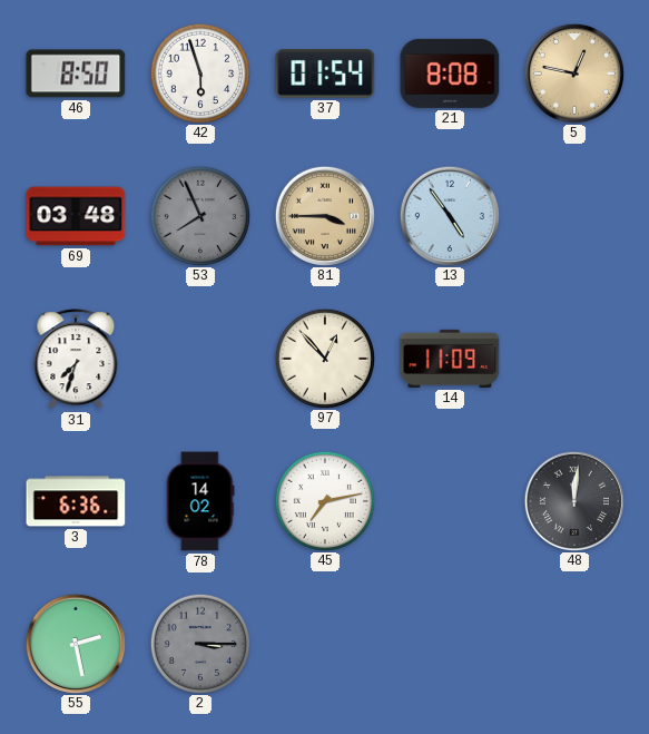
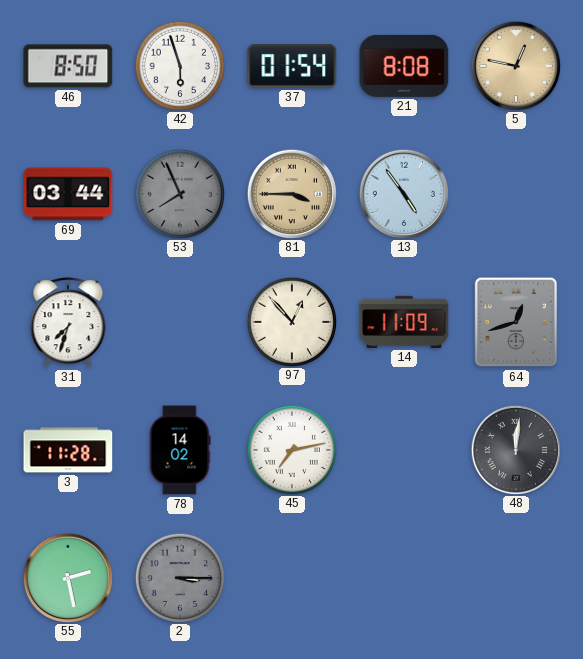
69: 03:48 -> 03:44
64: none -> 12:42
3: 6:36 -> 11:28
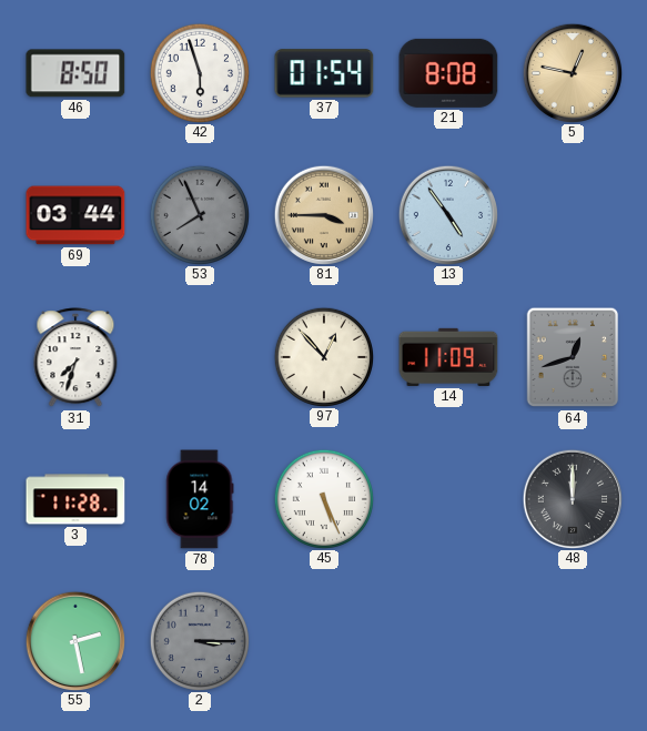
45: 7:13 -> 5:26
48: 12:01 -> 12:00
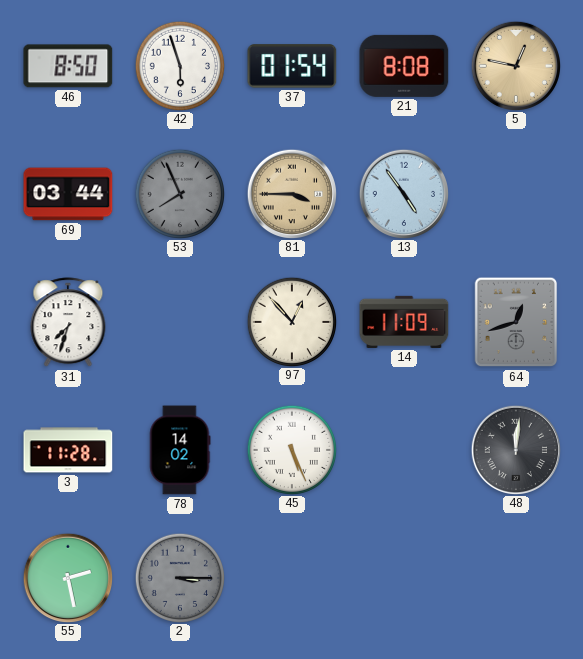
48: 12:00 -> 12:01
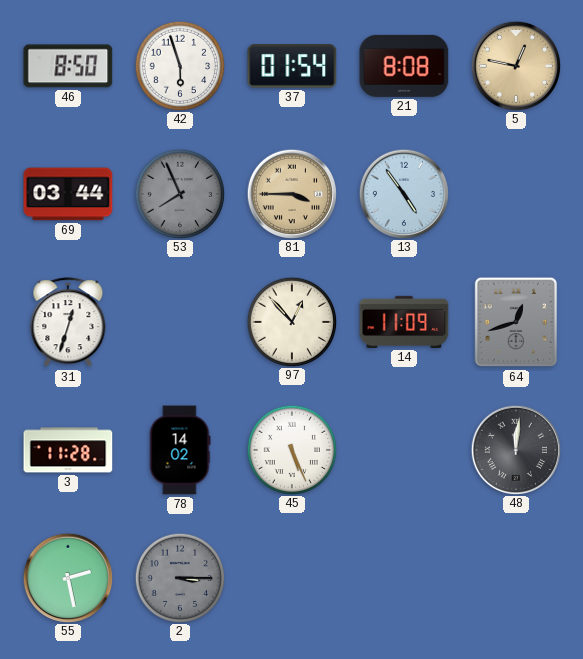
31: 7:33 -> 12:33
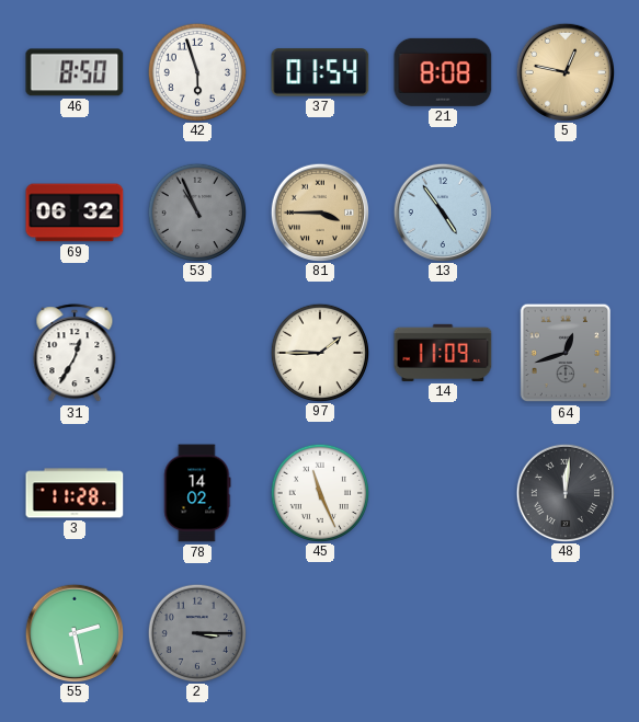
69: 03:44 -> 06:32
53: 7:56 -> 10:56
31: 12:33 -> 12:35
97: 12:53 -> 1:45
45: 5:26 -> 11:26
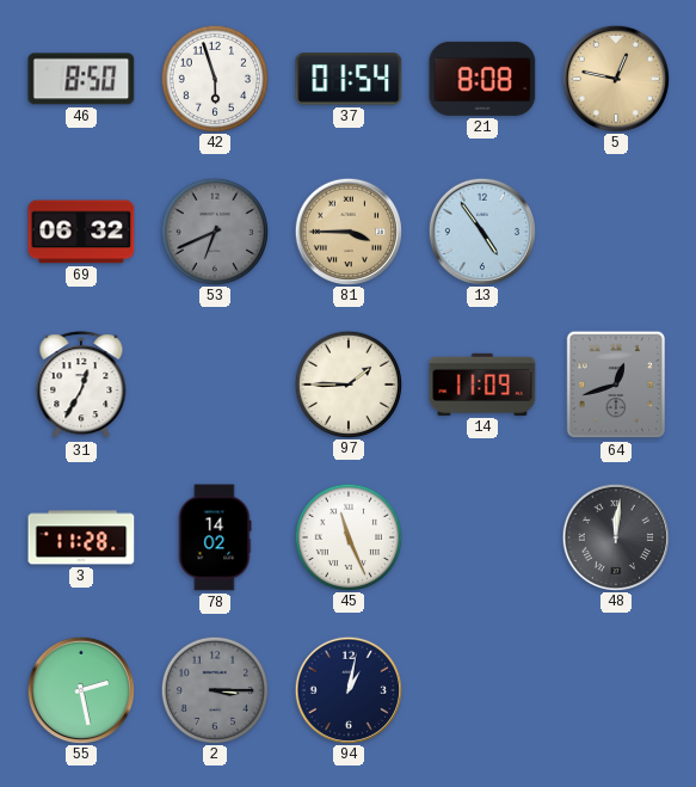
53: 10:56 -> 6:41
94: none -> 1:02
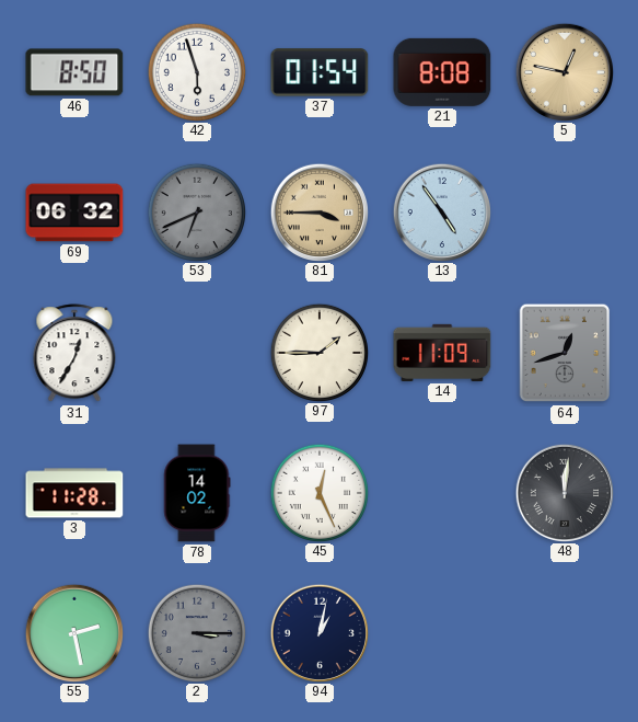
45: 11:26 -> 12:26
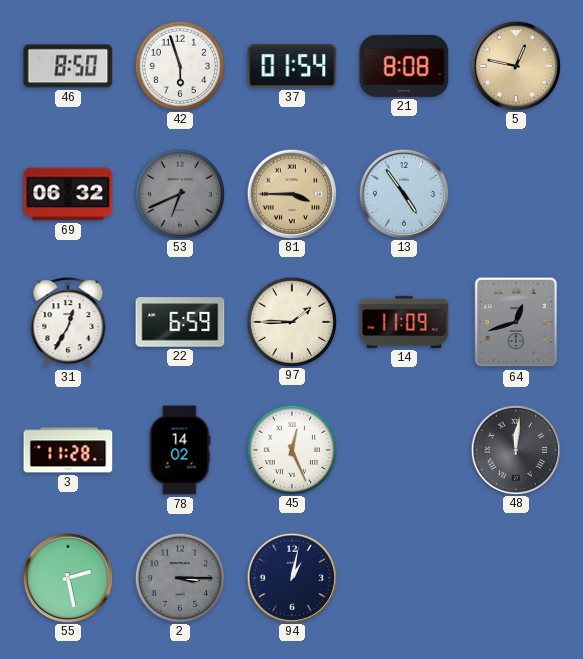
22: none -> 6:59
